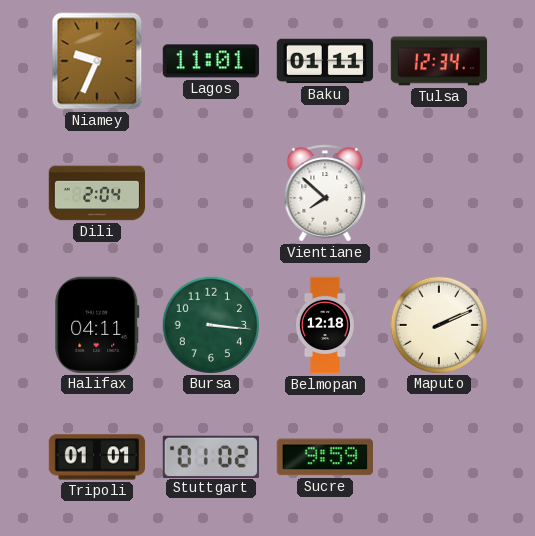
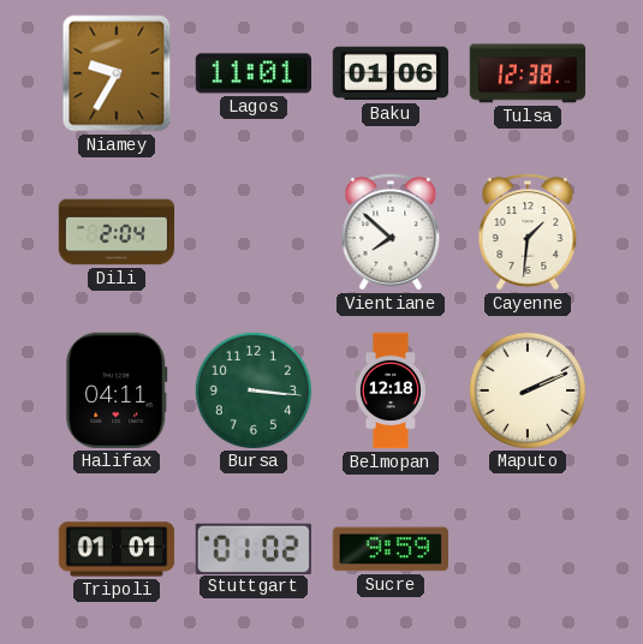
Niamey: 9:34 -> 9:35
Baku: 01:11 -> 01:06
Tulsa: 12:34 -> 12:38
Cayenne: none -> 1:31
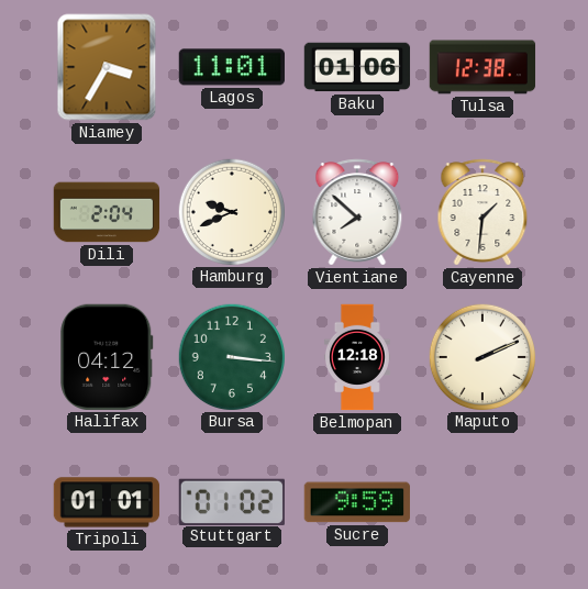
Niamey: 9:35 -> 3:35
Hamburg: none -> 9:41
Halifax: 04:11 -> 04:12
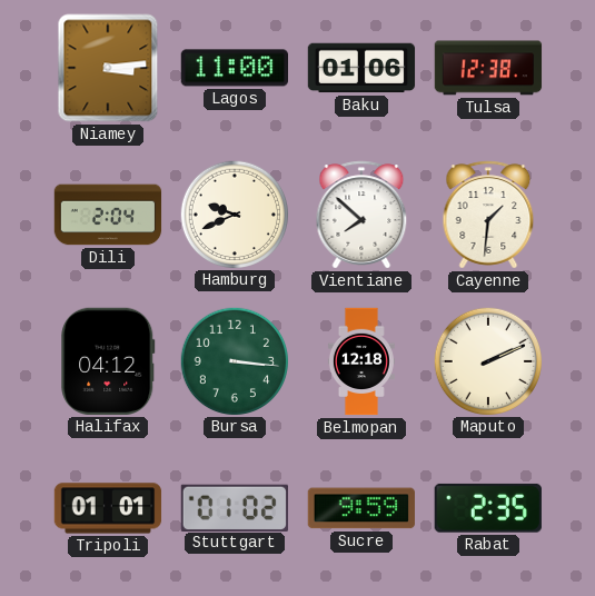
Niamey: 3:35 -> 3:14
Lagos: 11:01 -> 11:00
Rabat: none -> 2:35
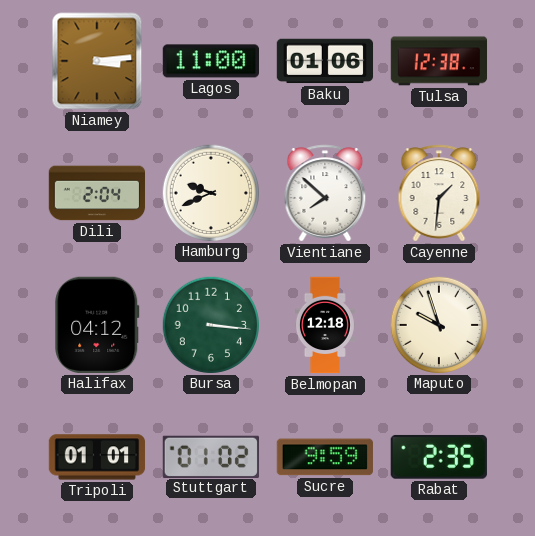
Maputo: 2:11 -> 9:57
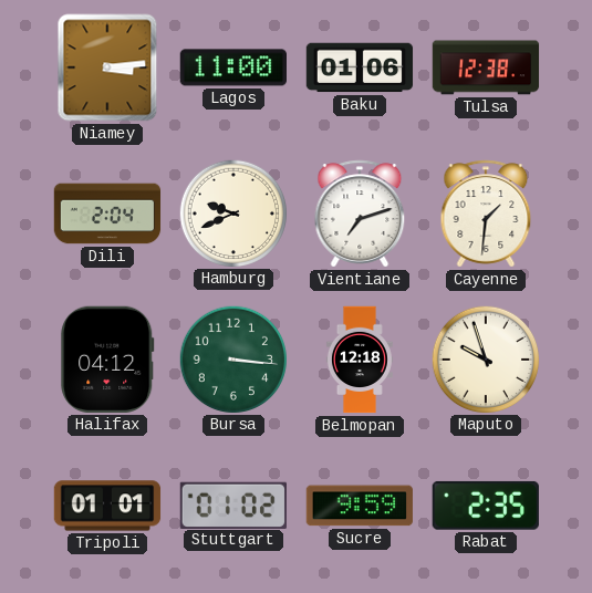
Vientiane: 7:52 -> 7:12
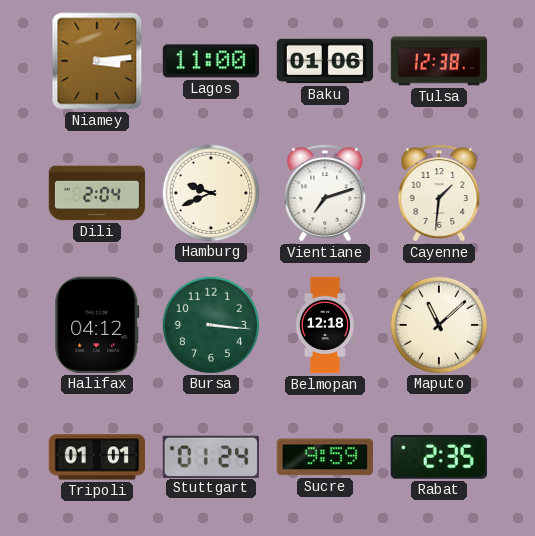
Maputo: 9:57 -> 11:08
Stuttgart: 01:02 -> 01:24
